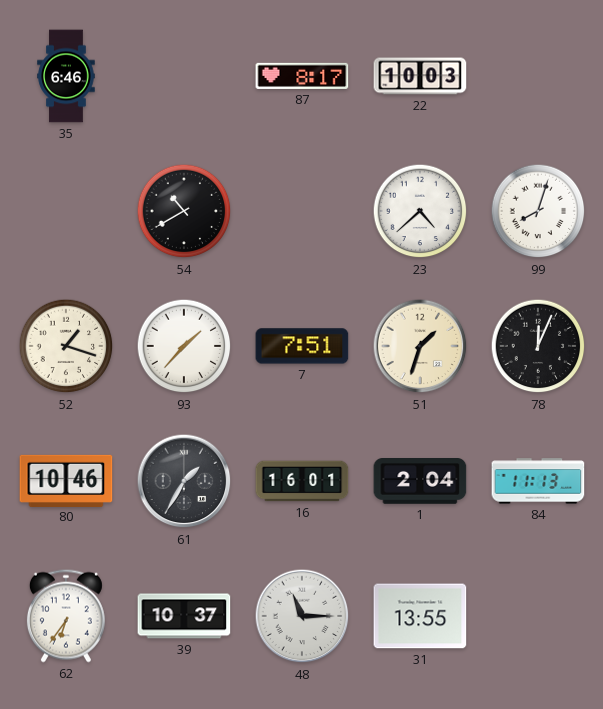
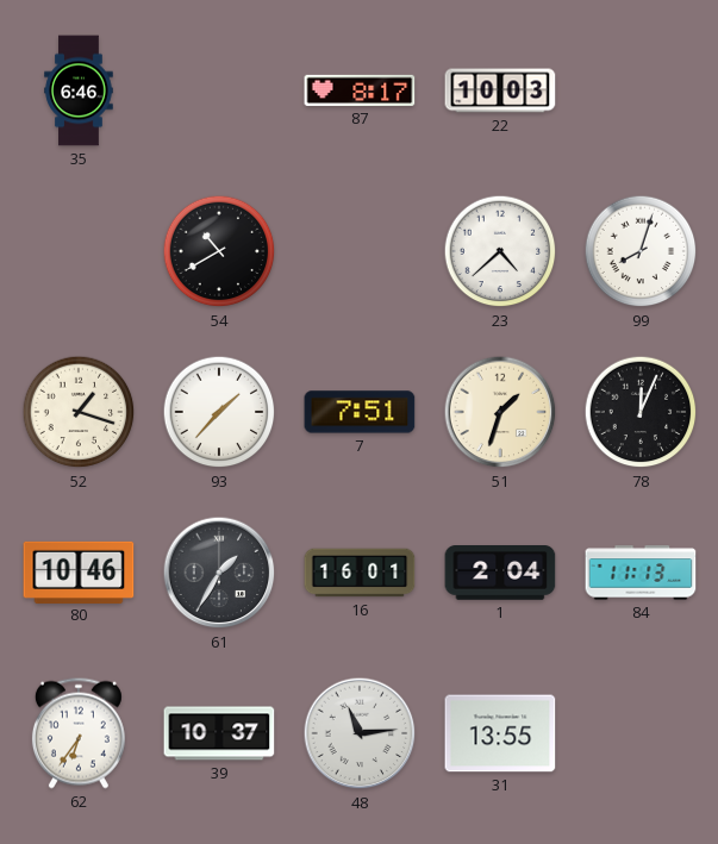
48: 11:15 -> 11:14
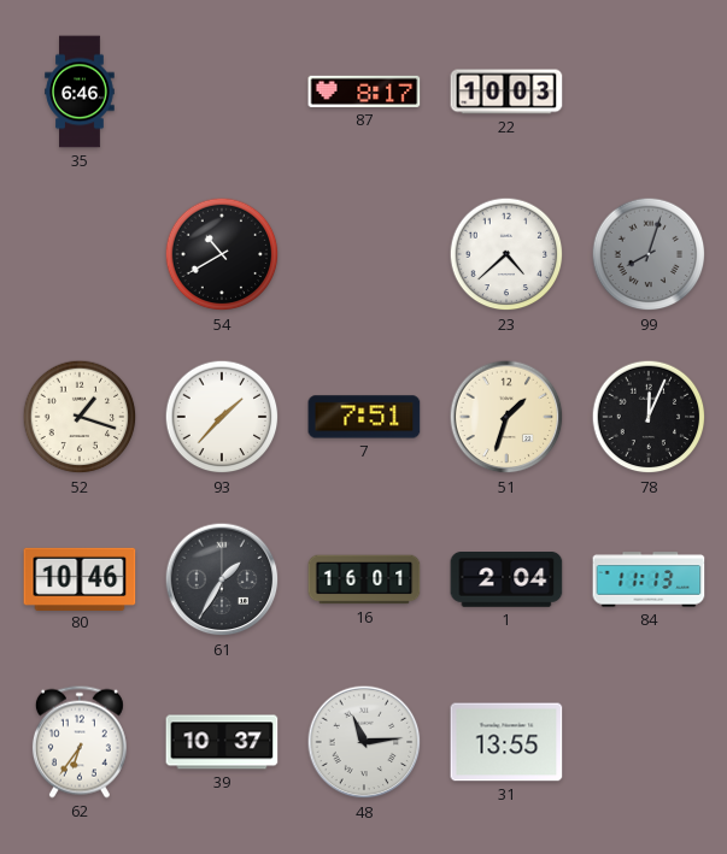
99 dial: white -> grey
